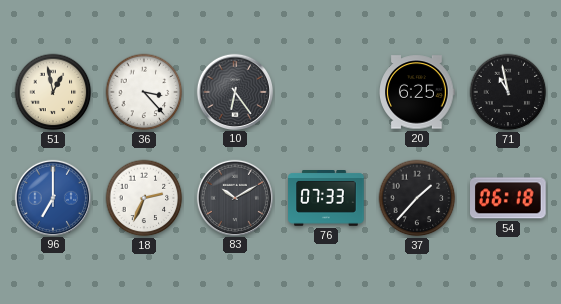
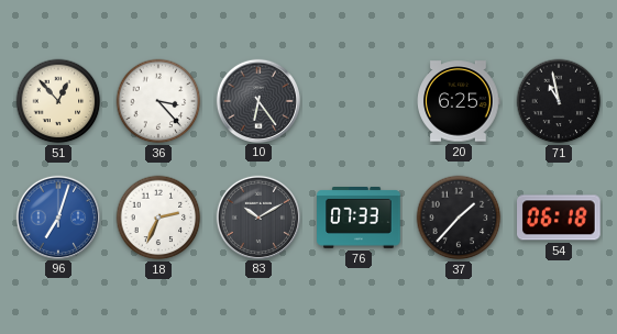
51: 12:58 -> 12:53
96: 7:00 -> 7:03
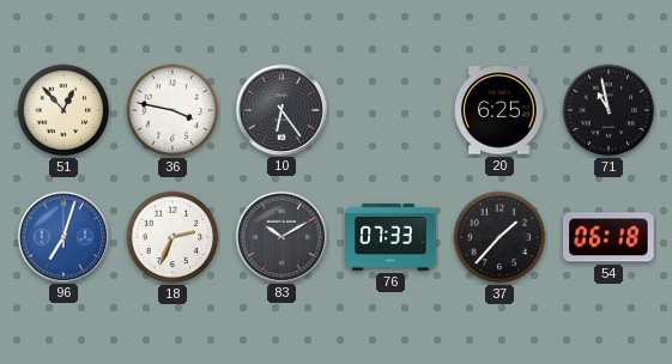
36: 3:23 -> 3:47
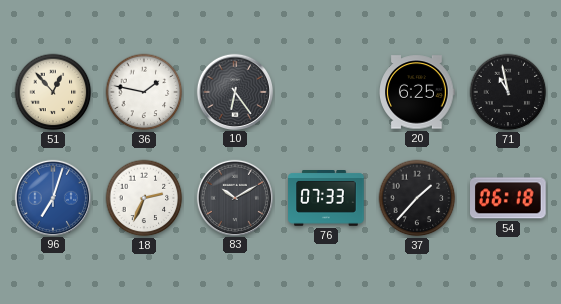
36: 3:47 -> 1:47
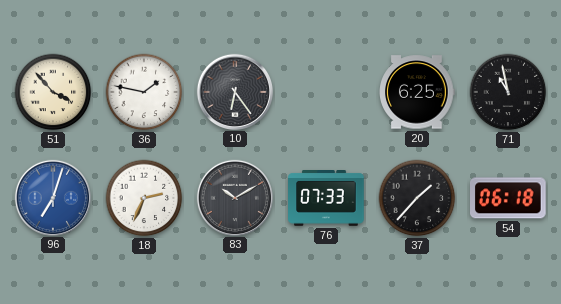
51: 12:53 -> 3:53
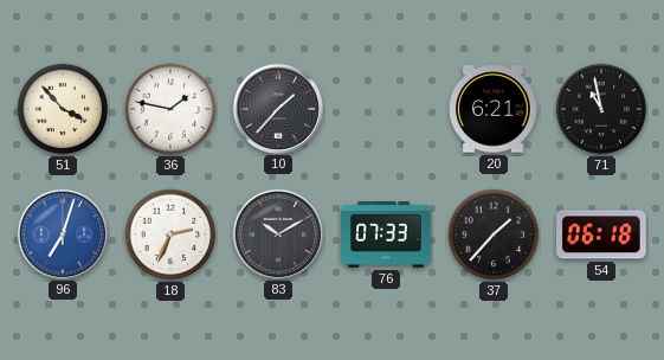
10: 6:24 -> 1:37
20: 6:25 -> 6:21
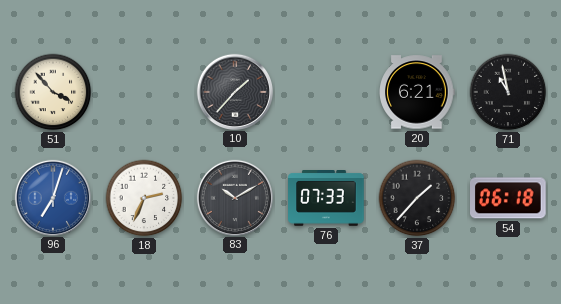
36: 1:47 -> none
